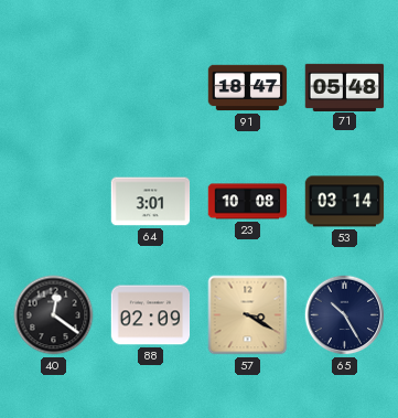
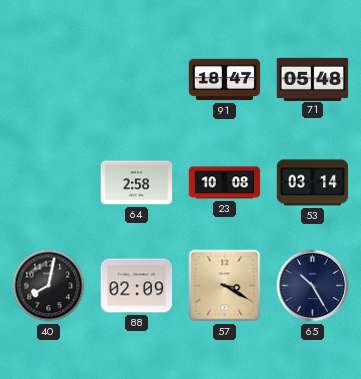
64: 3:01 -> 2:58
40: 12:21 -> 8:02
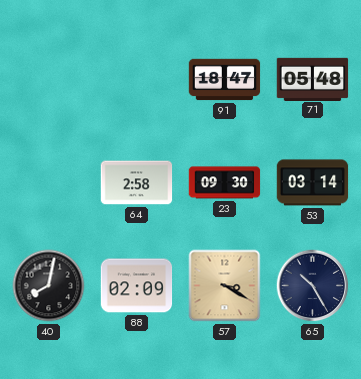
23: 10:08 -> 09:30
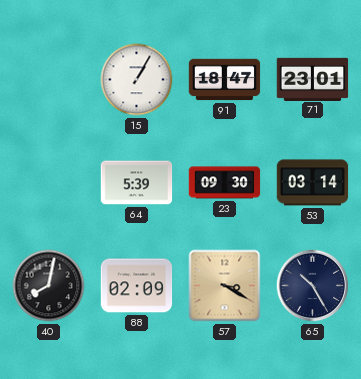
15: none -> 1:05
71: 05:48 -> 23:01
64: 2:58 -> 5:39
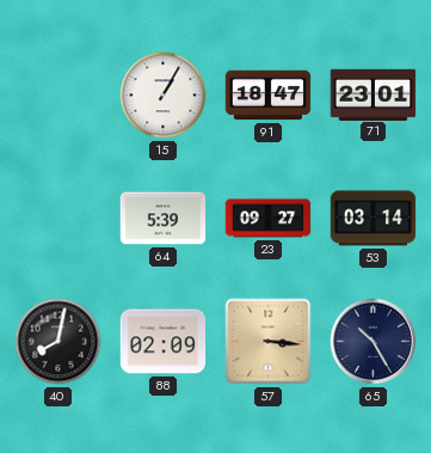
23: 09:30 -> 09:27
57: 3:20 -> 3:16
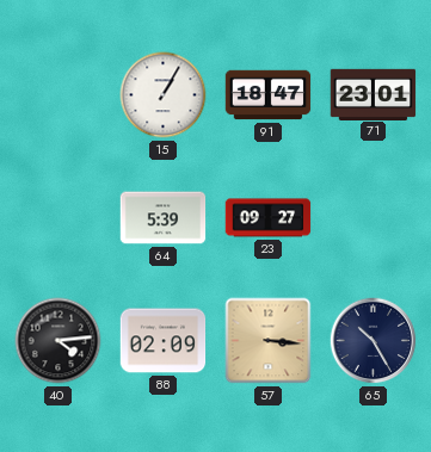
53: 03:14 -> none
40: 8:02 -> 4:14
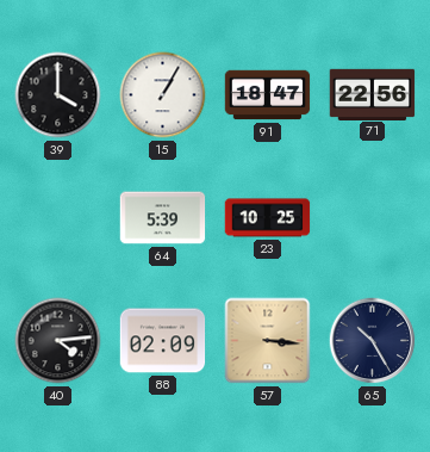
39: none -> 4:00
71: 23:01 -> 22:56
23: 09:27 -> 10:25
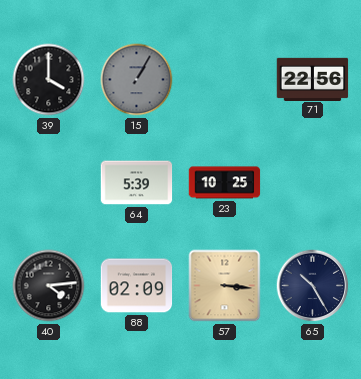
15 dial: white -> grey
91: 18:47 -> none
